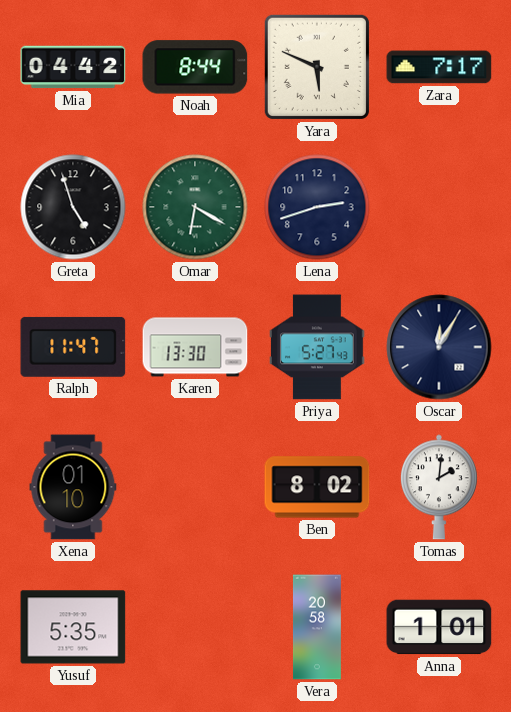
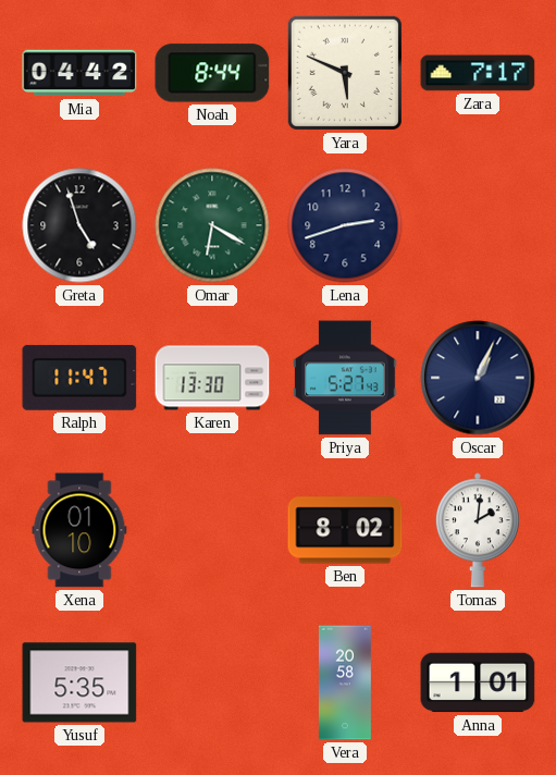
Oscar: 12:05 -> 1:04
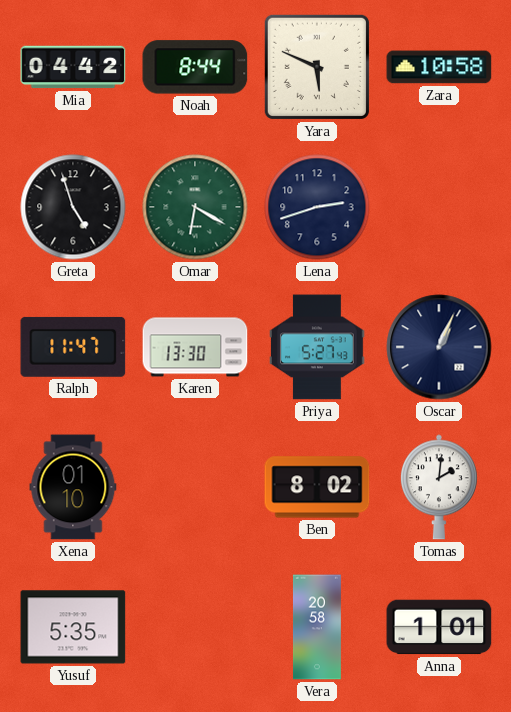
Zara: 7:17 -> 10:58
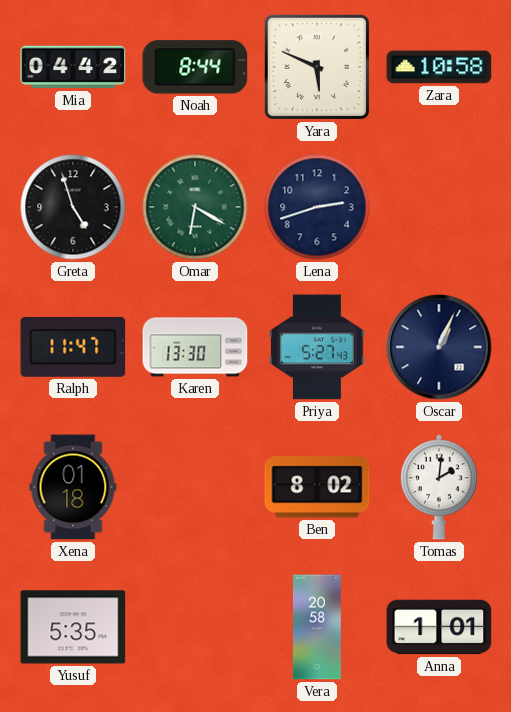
Xena: 01:10 -> 01:18
